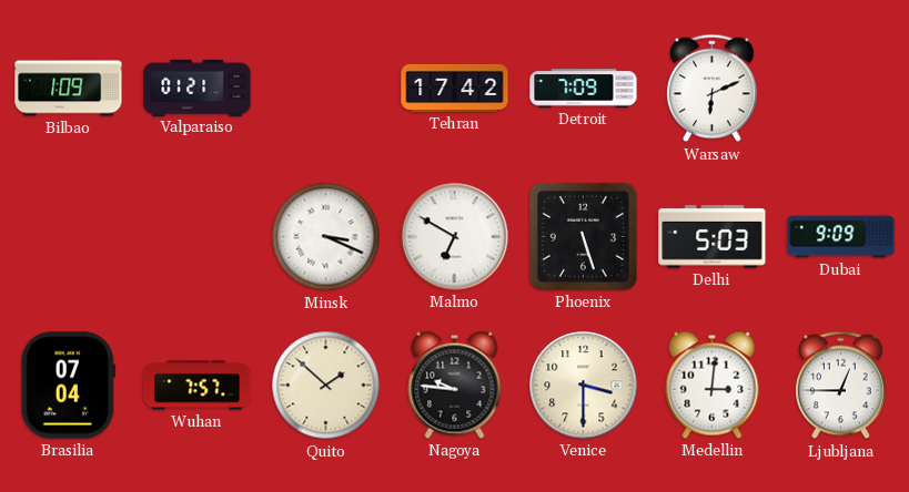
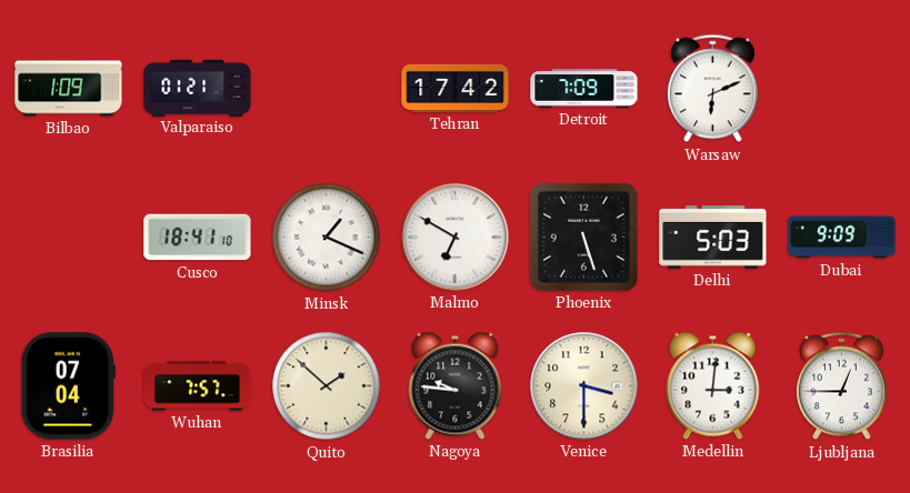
Cusco: none -> 18:41
Minsk: 3:19 -> 1:19
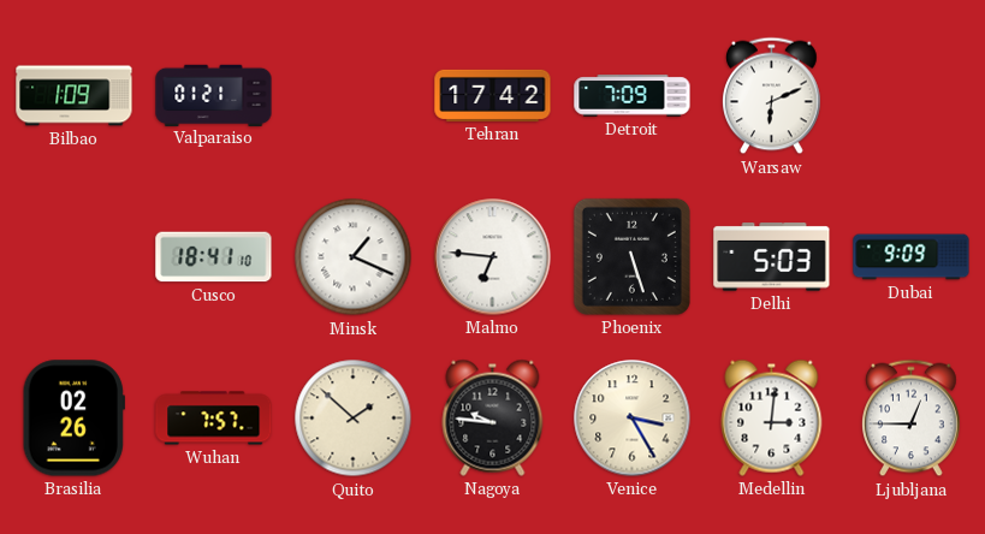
Malmo: 6:50 -> 6:46
Brasilia: 07:04 -> 02:26
Venice: 3:30 -> 3:25
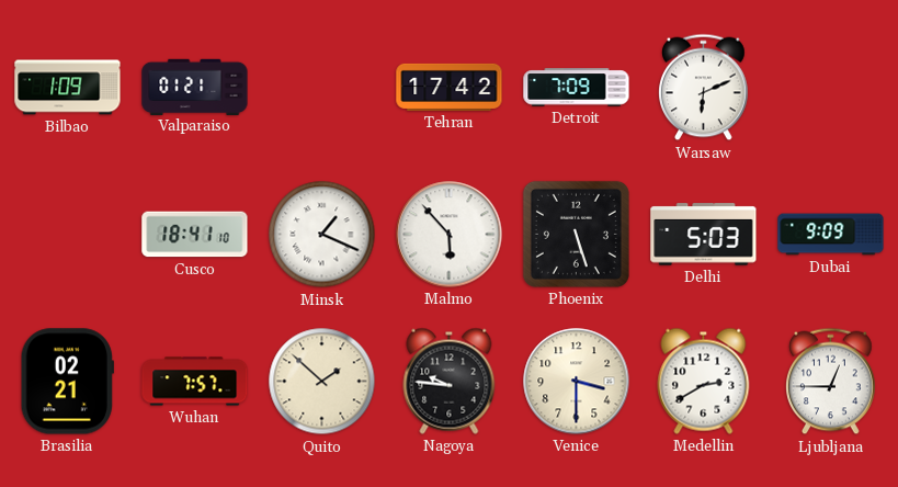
Malmo: 6:46 -> 5:53
Brasilia: 02:26 -> 02:21
Venice: 3:25 -> 3:30
Medellin: 3:01 -> 2:40
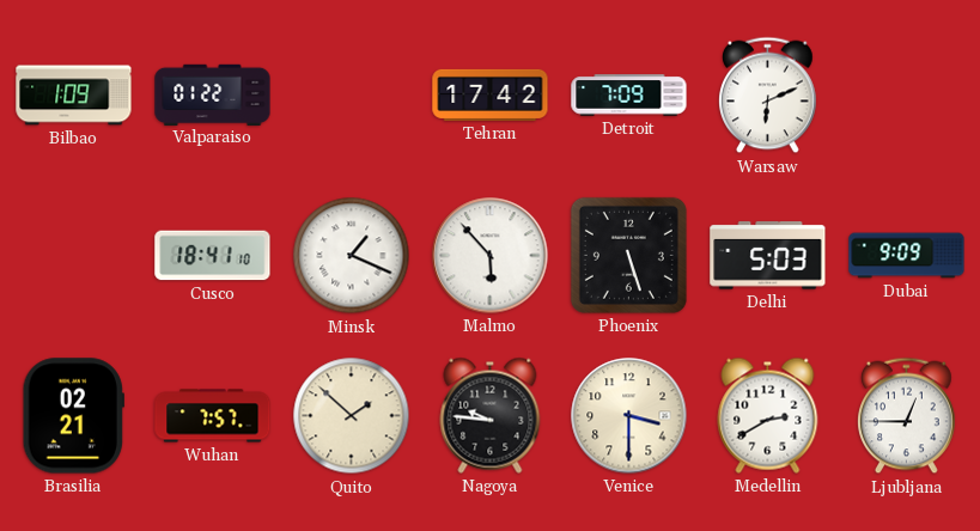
Valparaiso: 01:21 -> 01:22
